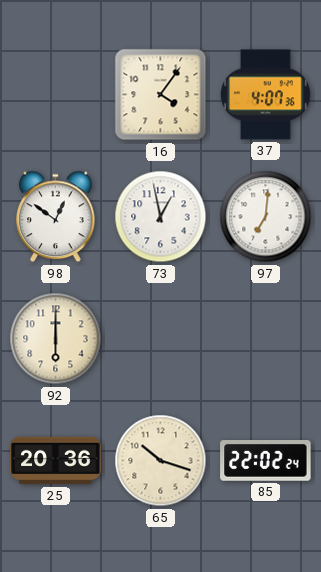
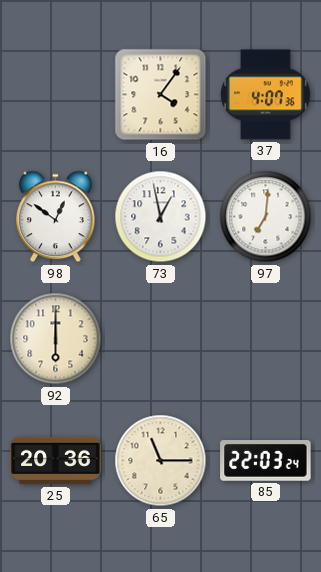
65: 10:18 -> 11:15
85: 22:02 -> 22:03
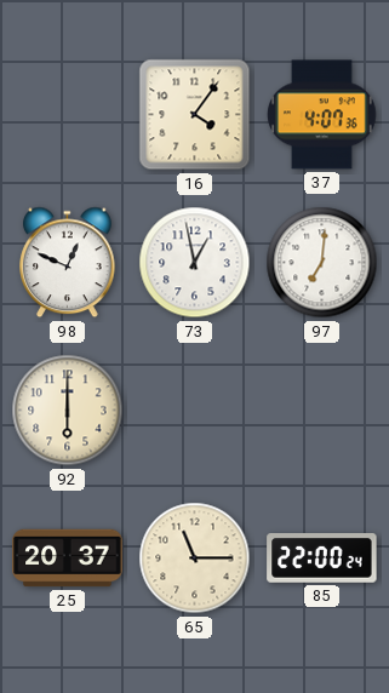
98: 12:51 -> 12:49
25: 20:36 -> 20:37
85: 22:03 -> 22:00
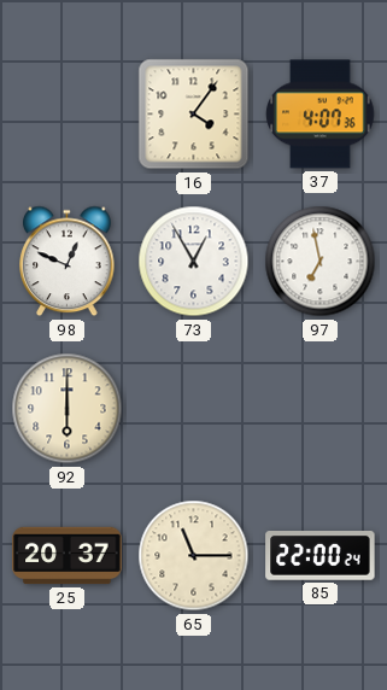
73: 12:58 -> 12:55
97: 7:01 -> 6:58
